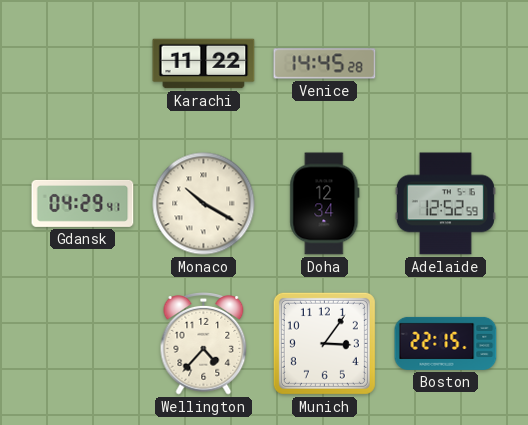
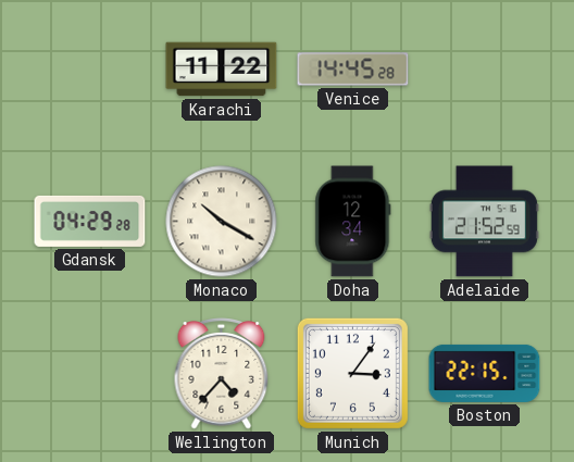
Gdansk: 04:29:41 -> 04:29:28
Adelaide: 12:52 -> 21:52
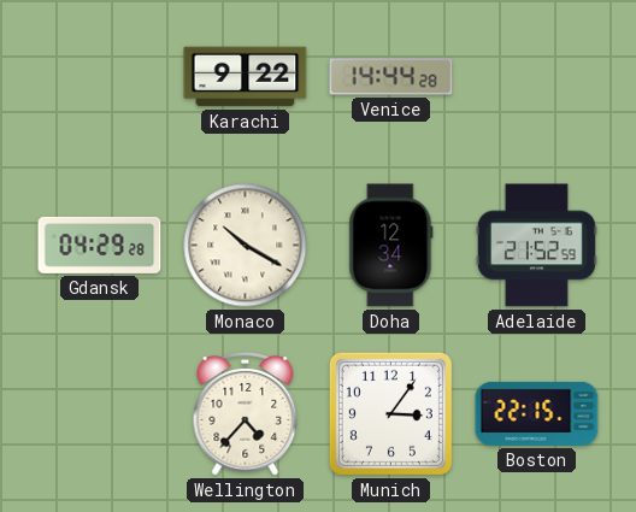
Karachi: 11:22 -> 9:22
Venice: 14:45 -> 14:44
